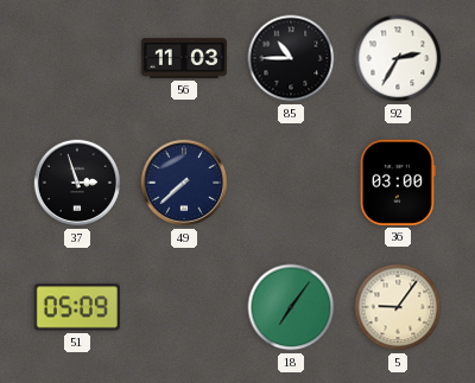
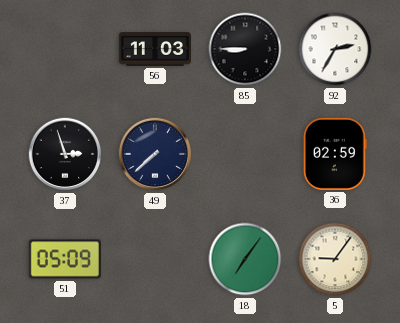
85: 10:45 -> 8:45
36: 03:00 -> 02:59
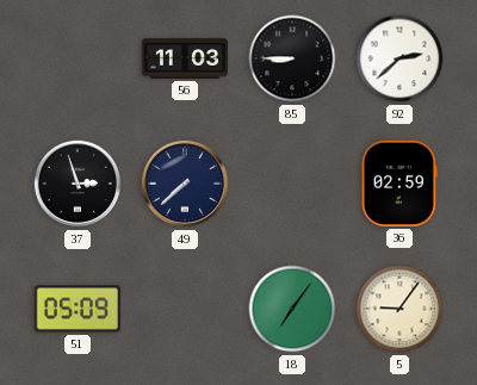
92: 2:35 -> 2:38
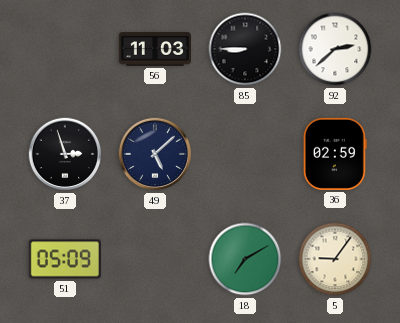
49: 7:38 -> 5:08
18: 7:06 -> 7:10
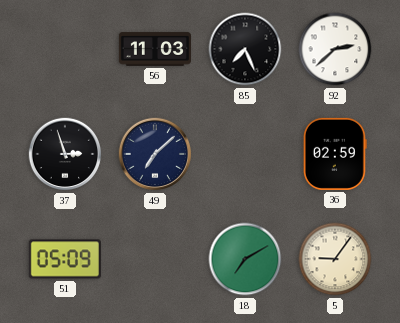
85: 8:45 -> 7:26
49: 5:08 -> 7:08
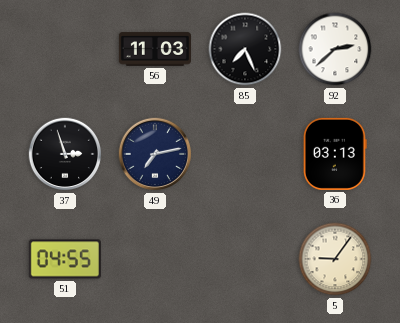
49: 7:08 -> 7:13
36: 02:59 -> 03:13
51: 05:09 -> 04:55
18: 7:10 -> none
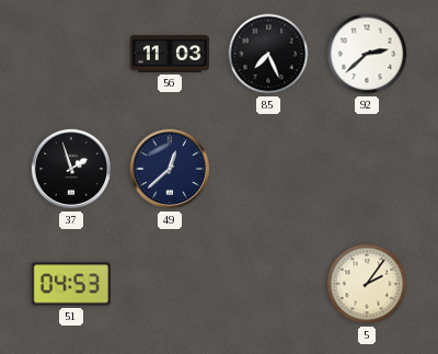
37: 2:57 -> 1:57
49: 7:13 -> 12:38
36: 03:13 -> none
51: 04:55 -> 04:53
5: 9:06 -> 2:06
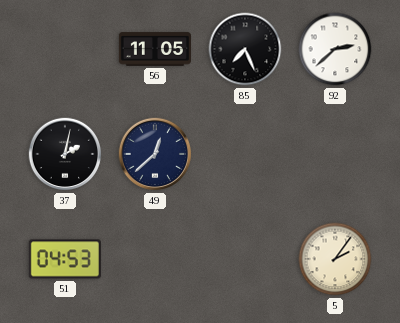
56: 11:03 -> 11:05
37: 1:57 -> 2:02
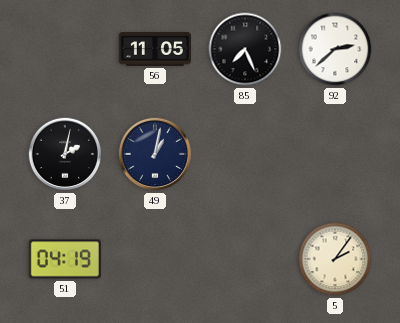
49: 12:38 -> 1:02
51: 04:53 -> 04:19
